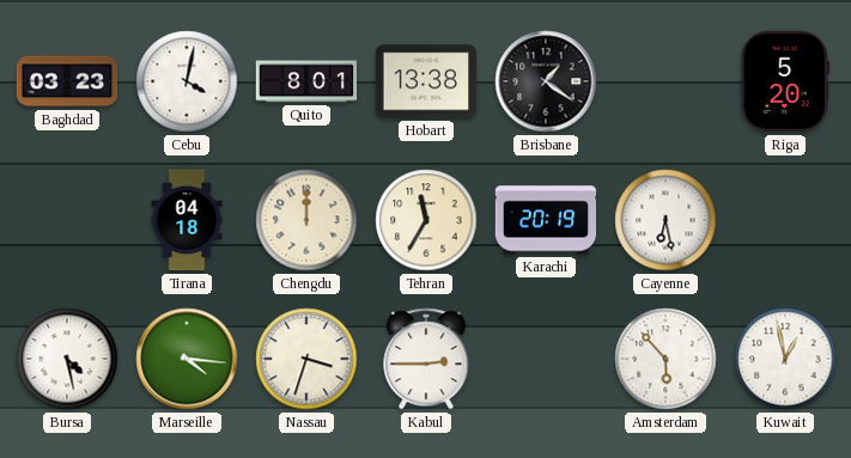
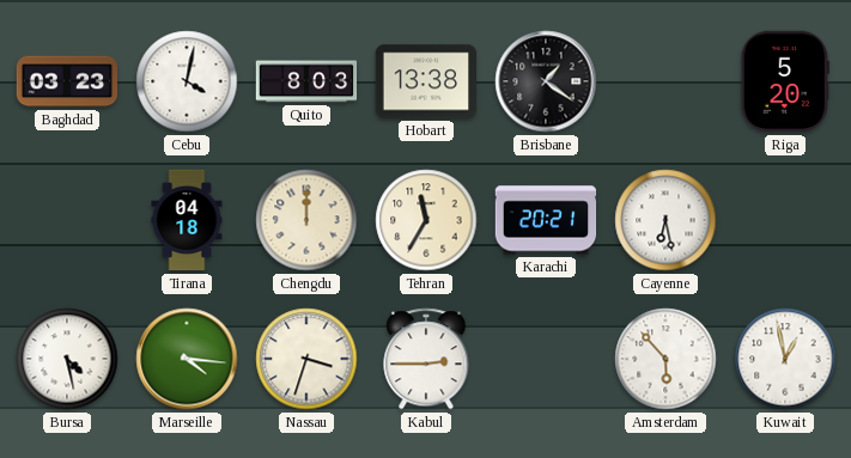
Quito: 8:01 -> 8:03
Karachi: 20:19 -> 20:21
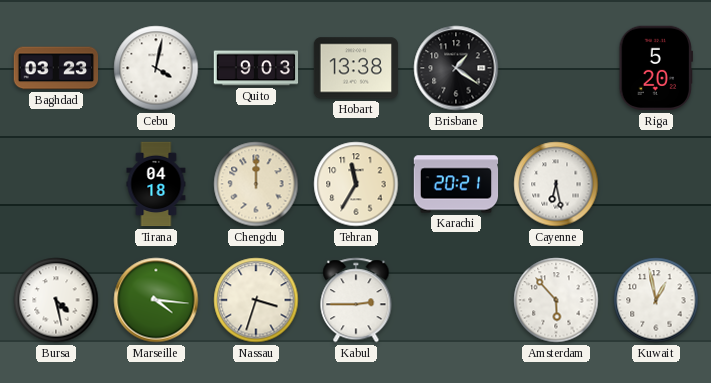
Quito: 8:03 -> 9:03
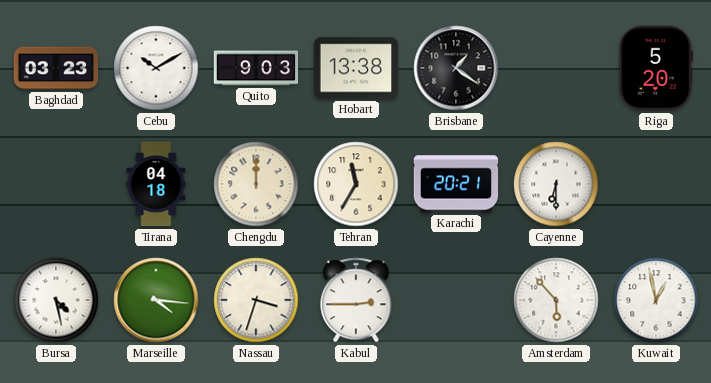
Cebu: 4:02 -> 10:10
Cayenne: 6:28 -> 6:30
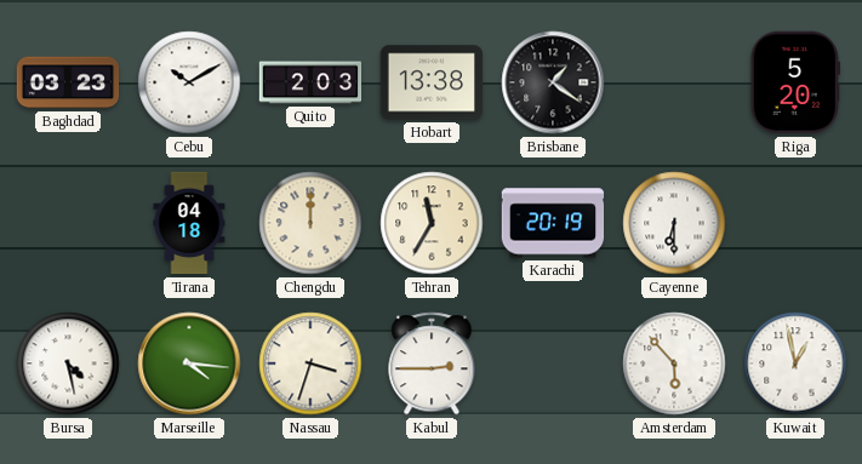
Quito: 9:03 -> 2:03
Karachi: 20:21 -> 20:19
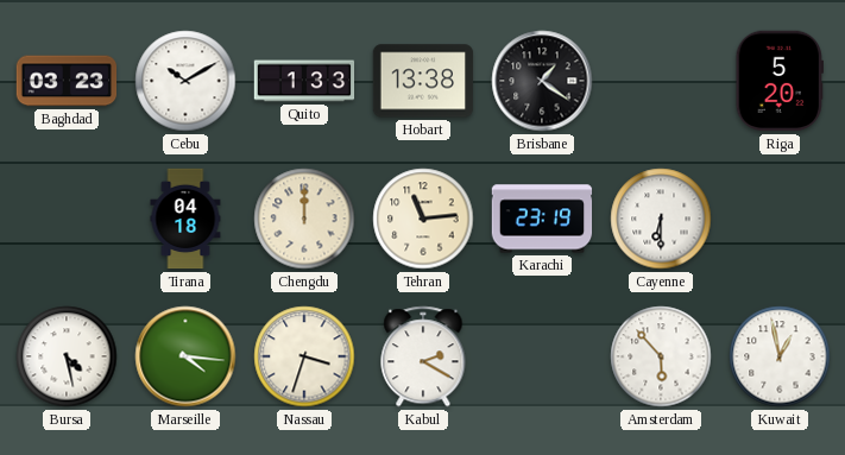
Quito: 2:03 -> 1:33
Tehran: 11:35 -> 11:14
Karachi: 20:19 -> 23:19
Kabul: 2:45 -> 2:20
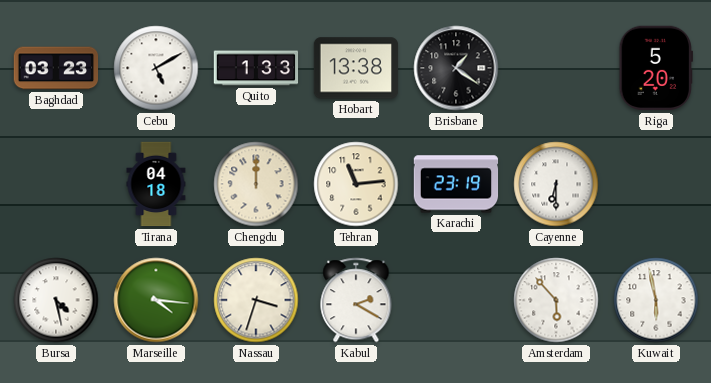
Cebu: 10:10 -> 5:10
Kuwait: 12:58 -> 5:58
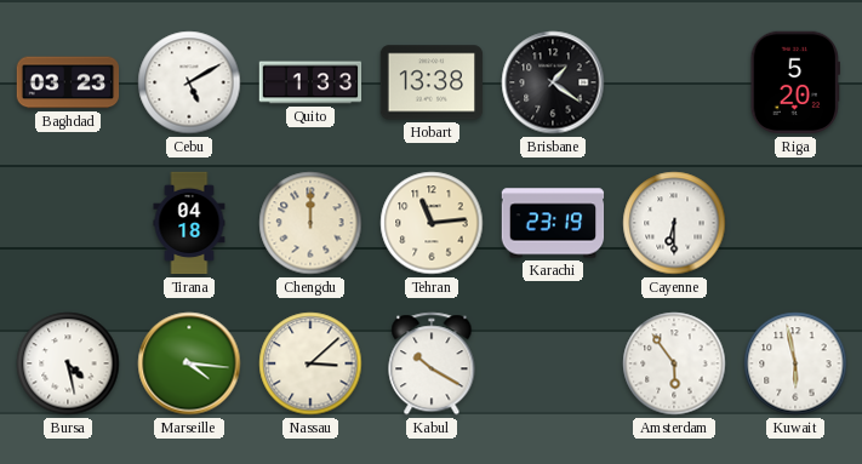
Nassau: 3:33 -> 3:08
Kabul: 2:20 -> 10:20
Amsterdam: 5:53 -> 5:54
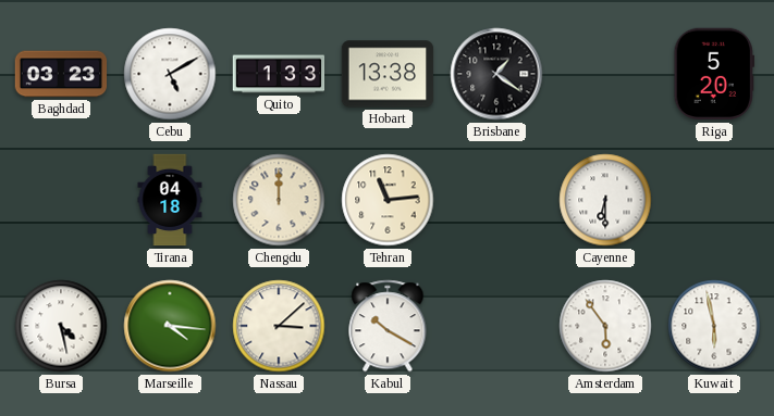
Karachi: 23:19 -> none
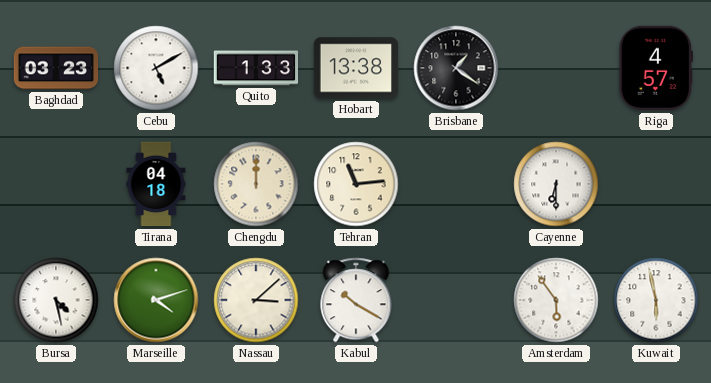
Riga: 5:20 -> 4:57
Marseille: 4:16 -> 4:12
